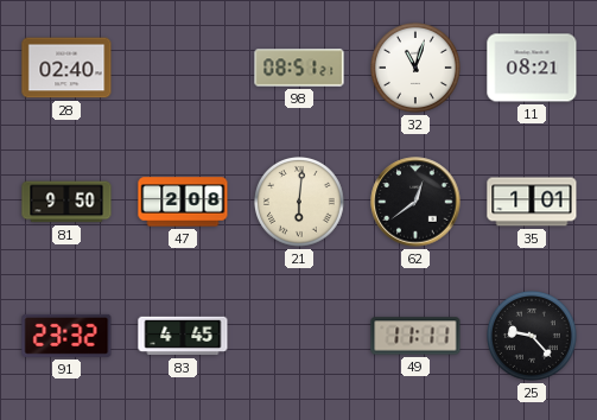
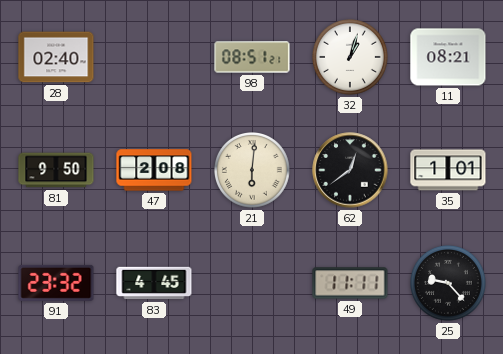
32: 11:03 -> 1:03
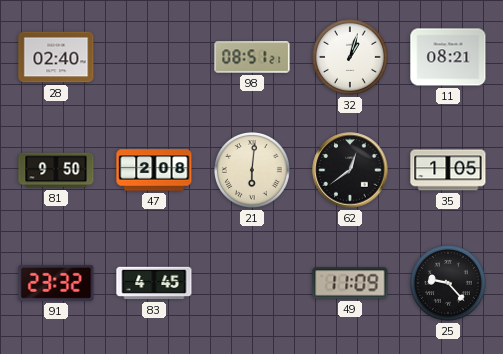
35: 1:01 -> 1:05
49: 11:11 -> 11:09
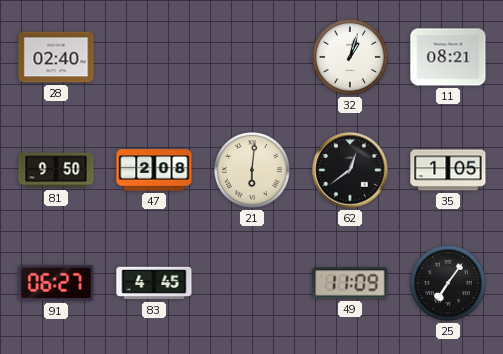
98: 08:51 -> none
91: 23:32 -> 06:27
25: 9:23 -> 7:06
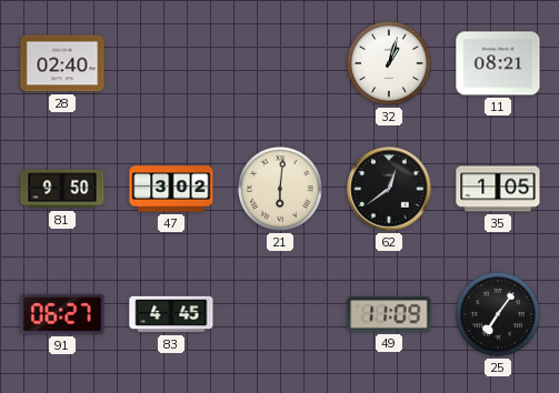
47: 2:08 -> 3:02
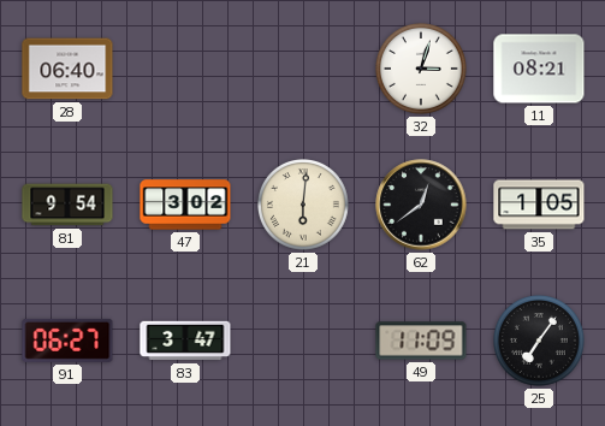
28: 02:40 -> 06:40
32: 1:03 -> 3:03
81: 9:50 -> 9:54
83: 4:45 -> 3:47
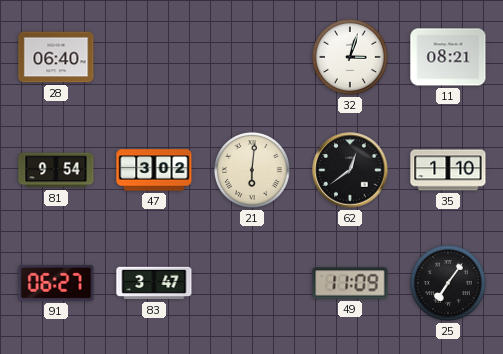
35: 1:05 -> 1:10
